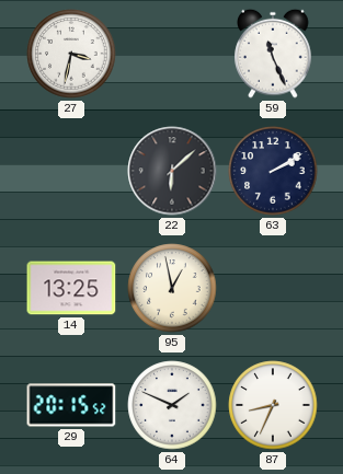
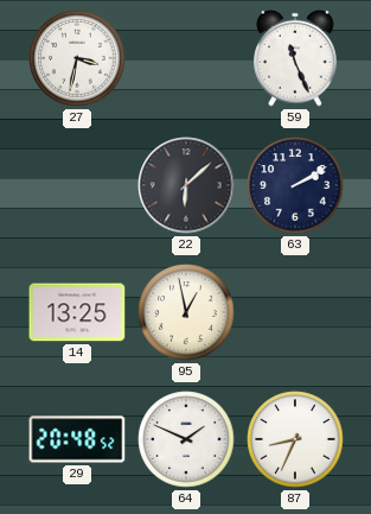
29: 20:15 -> 20:48
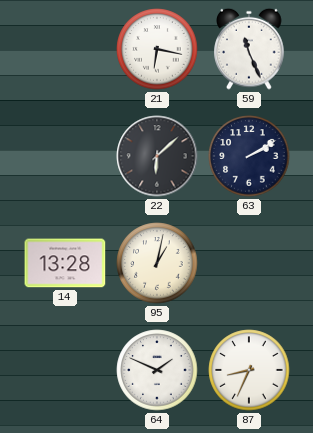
27: 3:32 -> none
21: none -> 6:17
14: 13:25 -> 13:28
95: 12:58 -> 1:02
29: 20:48 -> none
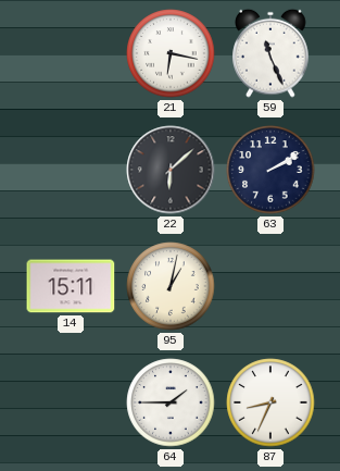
14: 13:28 -> 15:11
64: 1:49 -> 1:45
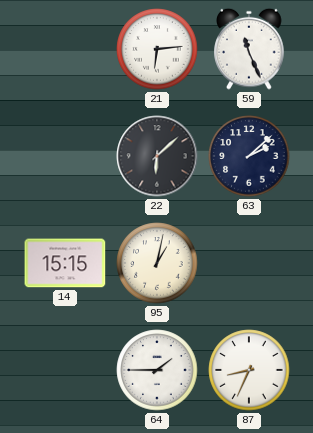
21: 6:17 -> 6:14
63: 2:10 -> 2:08
14: 15:11 -> 15:15
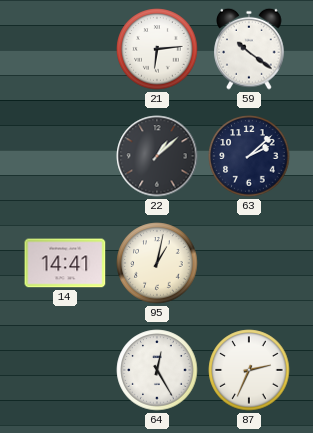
59: 11:26 -> 10:21
22: 6:08 -> 1:08
14: 15:15 -> 14:41
64: 1:45 -> 12:25
87: 8:34 -> 2:34
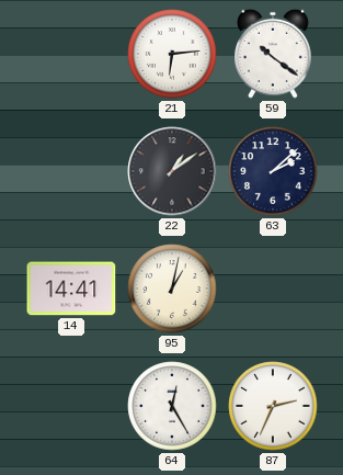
22: 1:08 -> 1:09
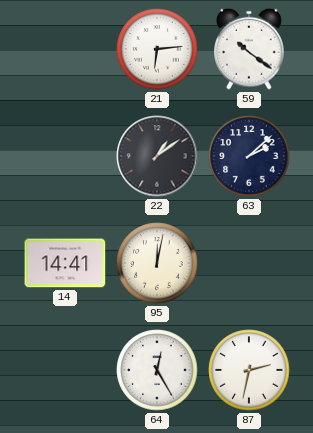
95: 1:02 -> 12:02
87: 2:34 -> 2:32
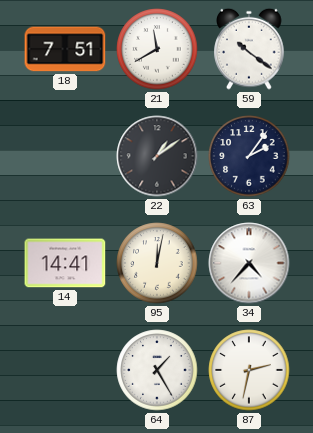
18: none -> 7:51
21: 6:14 -> 11:40
63: 2:08 -> 2:06
34: none -> 4:37
64: 12:25 -> 1:25
